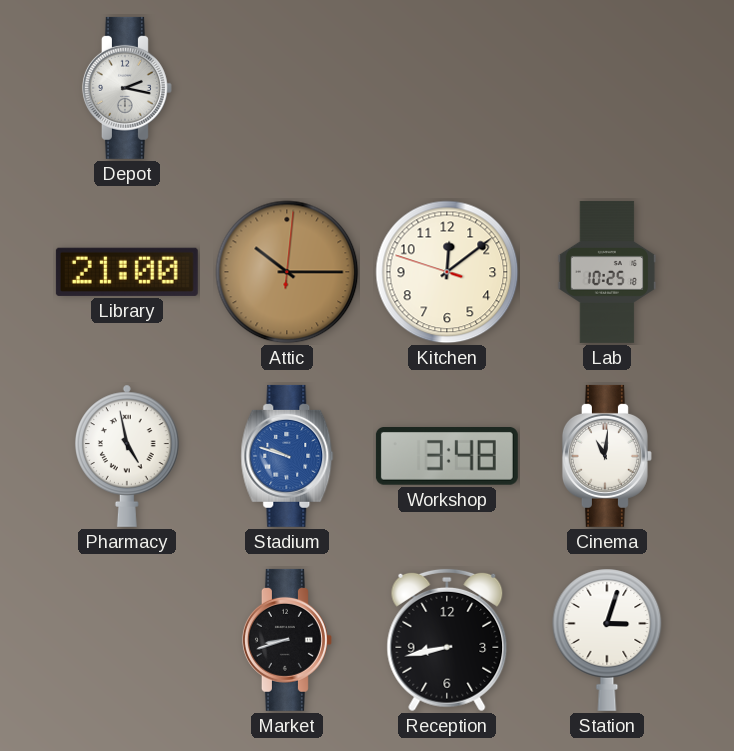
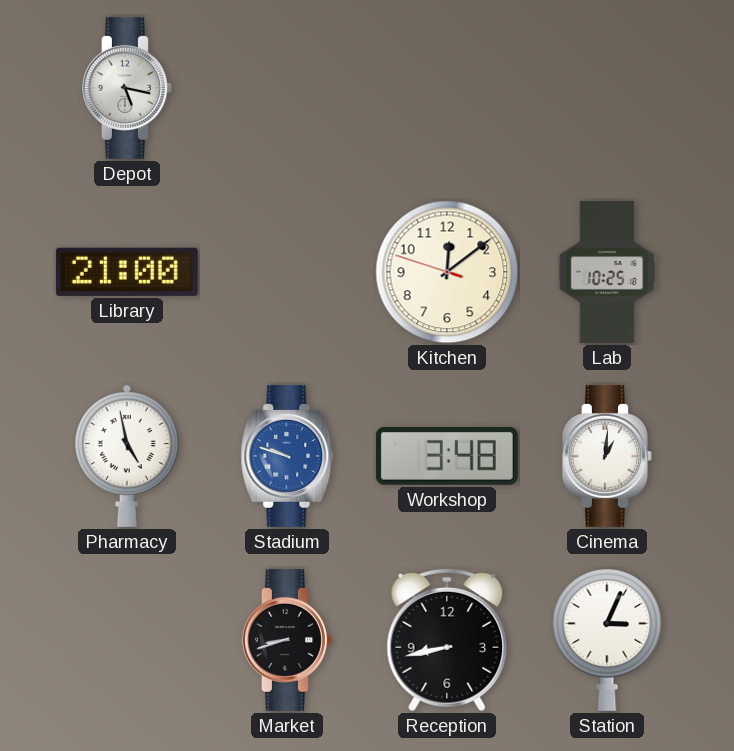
Depot: 2:17 -> 5:17
Attic: 10:15 -> none
Cinema: 11:01 -> 1:01
Station: 3:03 -> 3:04
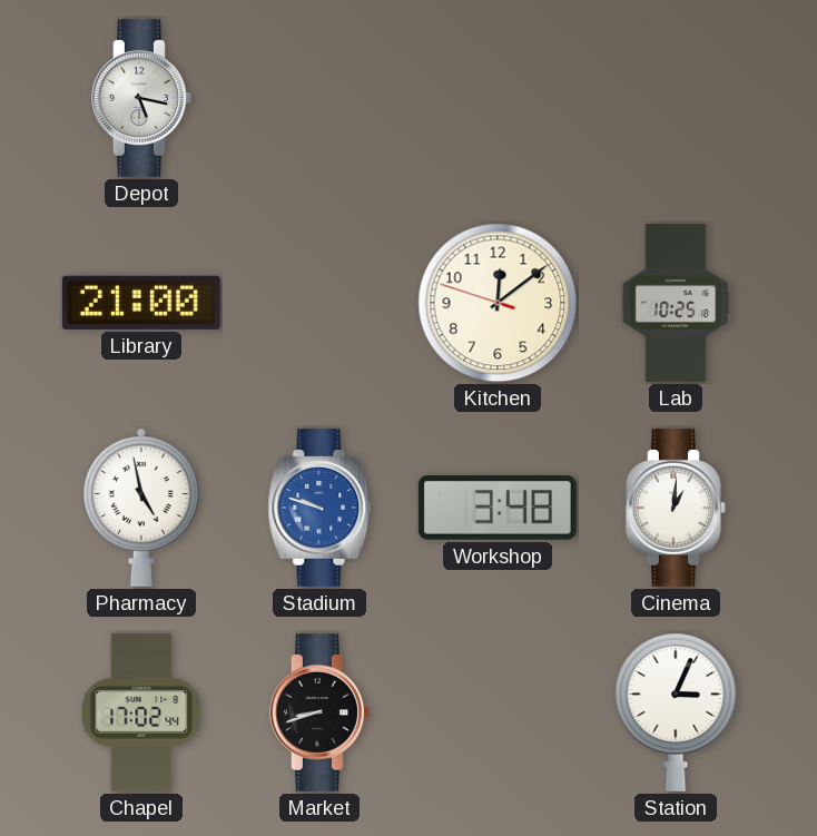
Chapel: none -> 17:02
Reception: 8:43 -> none
